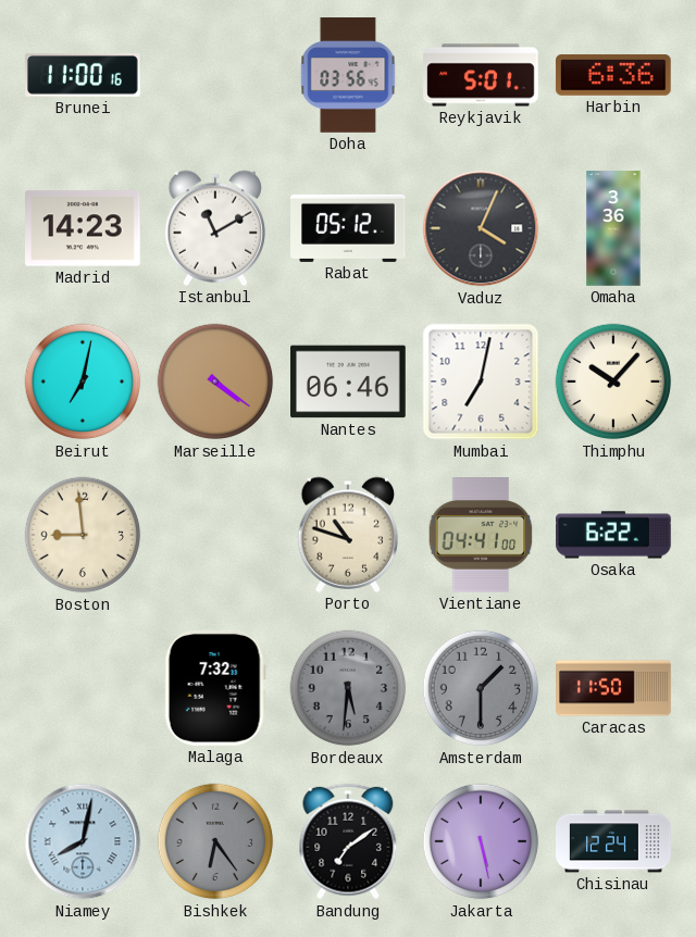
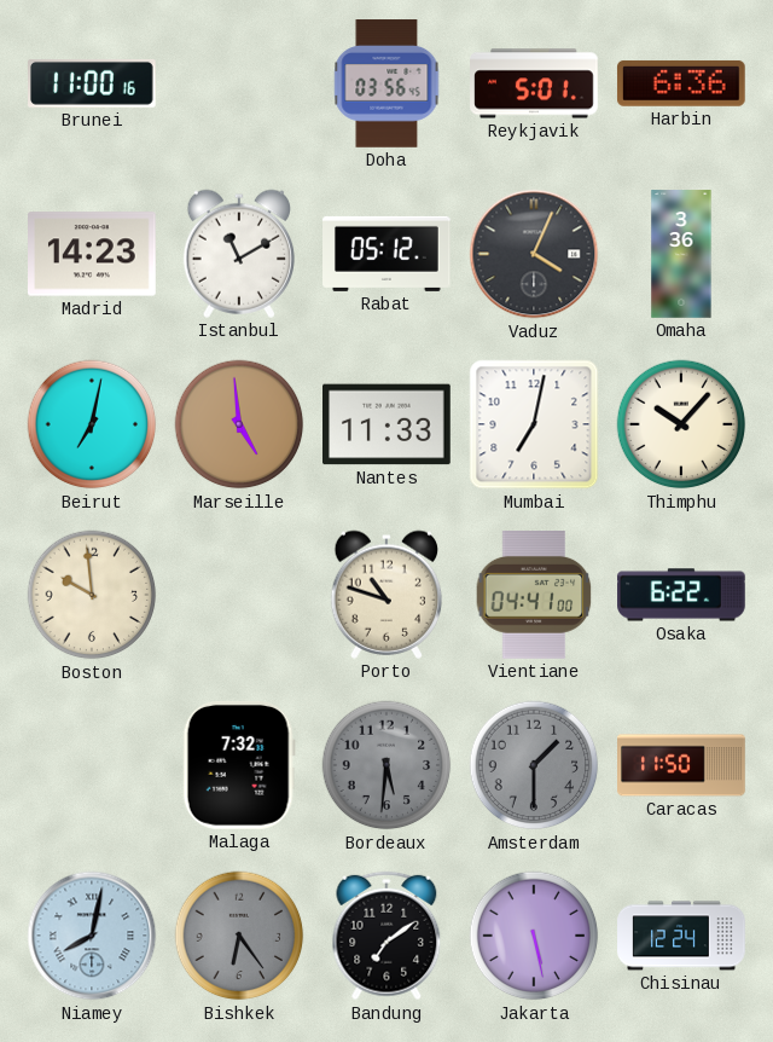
Marseille: 4:21 -> 4:59
Nantes: 06:46 -> 11:33
Boston: 8:59 -> 9:59
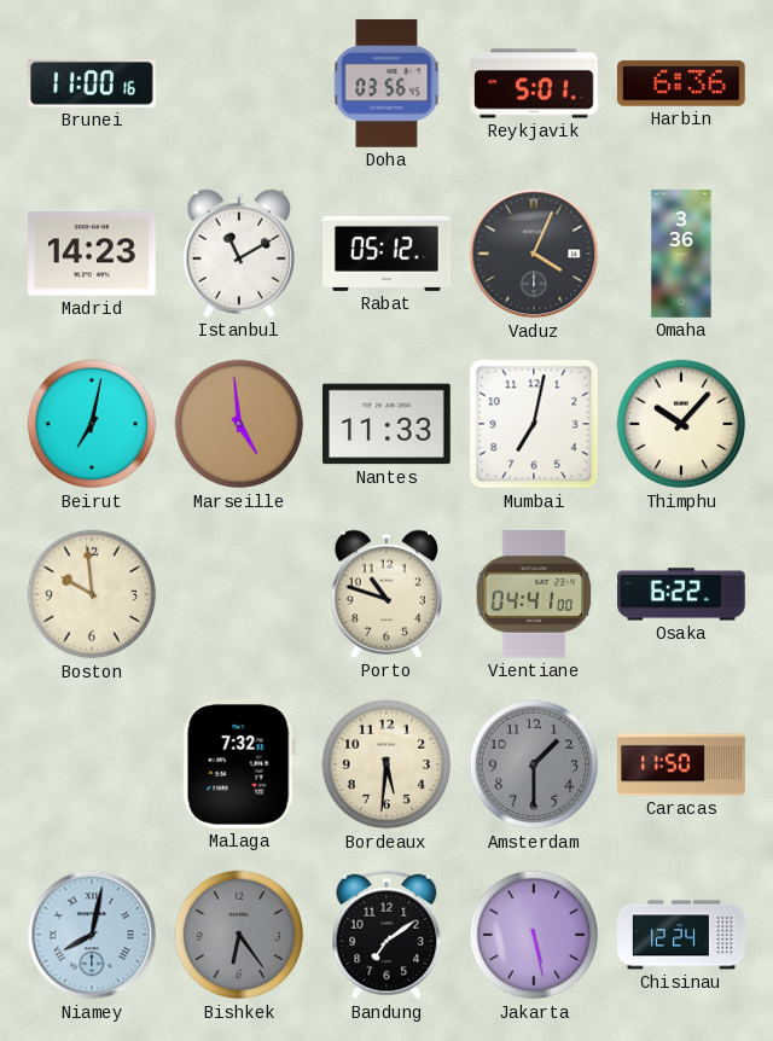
Bordeaux dial: grey -> cream
